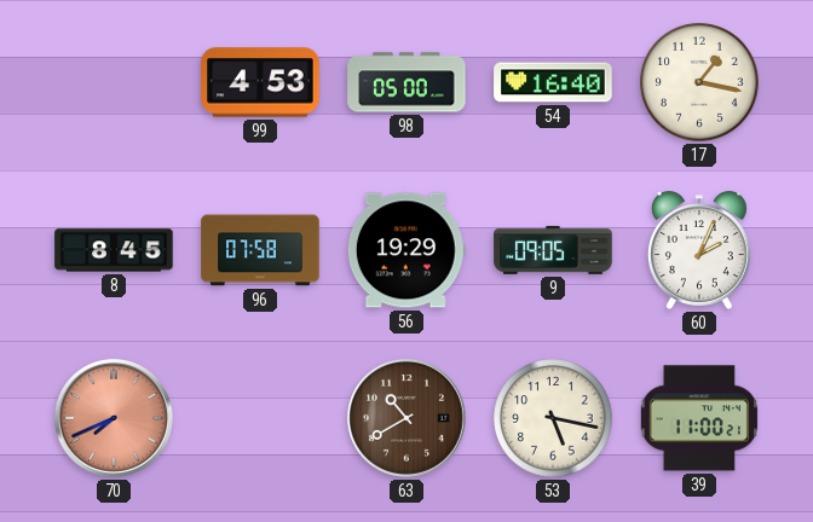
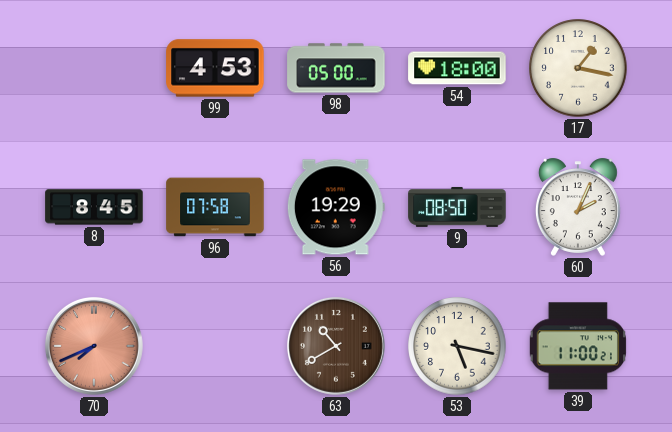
54: 16:40 -> 18:00
9: 09:05 -> 08:50
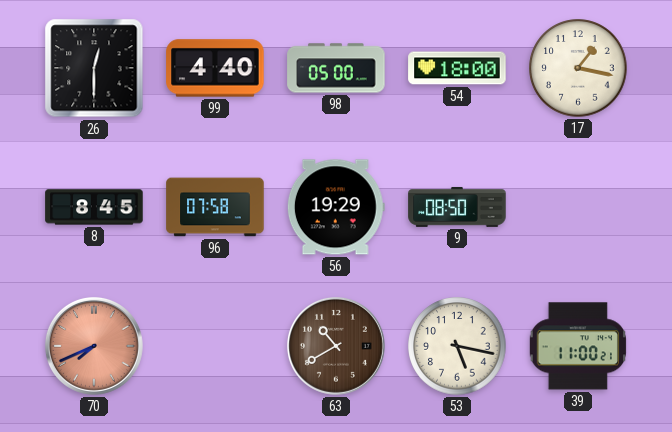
26: none -> 12:30
99: 4:53 -> 4:40
60: 2:04 -> none
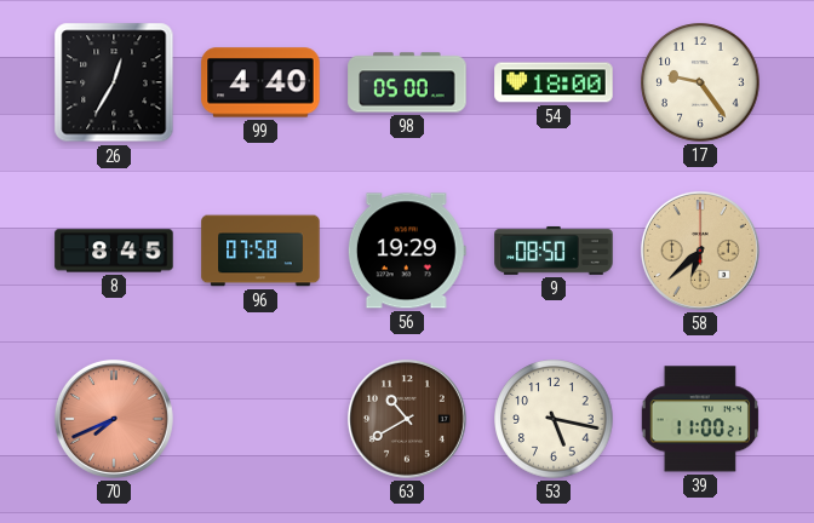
26: 12:30 -> 12:35
17: 1:17 -> 9:24
58: none -> 6:38
